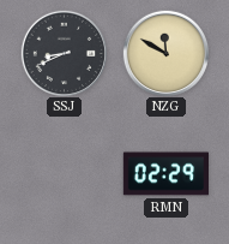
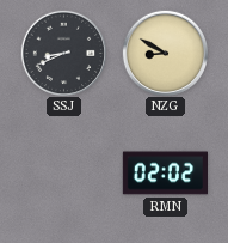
NZG: 11:50 -> 8:50
RMN: 02:29 -> 02:02
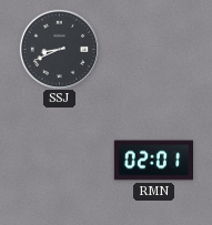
NZG: 8:50 -> none
RMN: 02:02 -> 02:01
